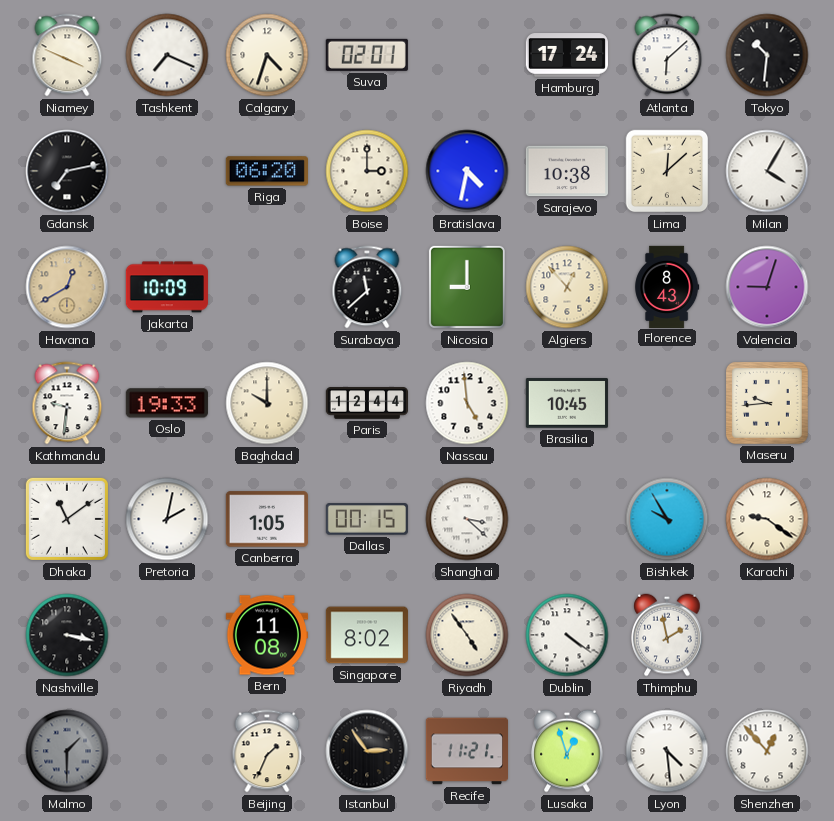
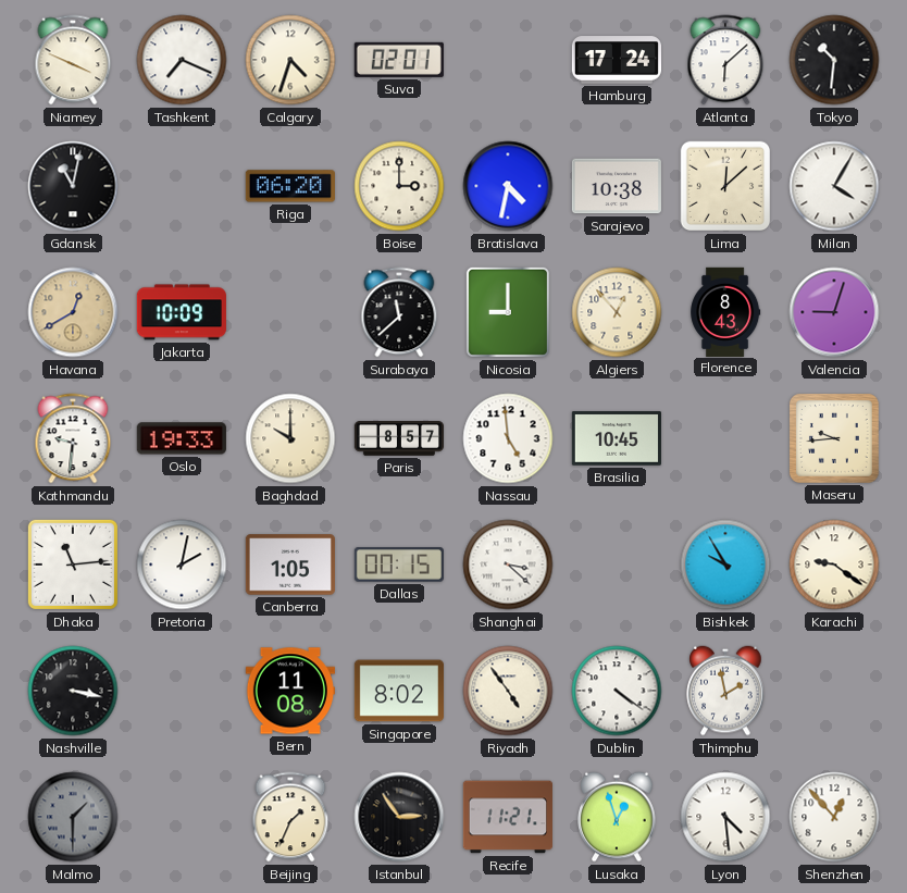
Gdansk: 7:13 -> 11:02
Paris: 12:44 -> 8:57
Dhaka: 11:09 -> 11:14
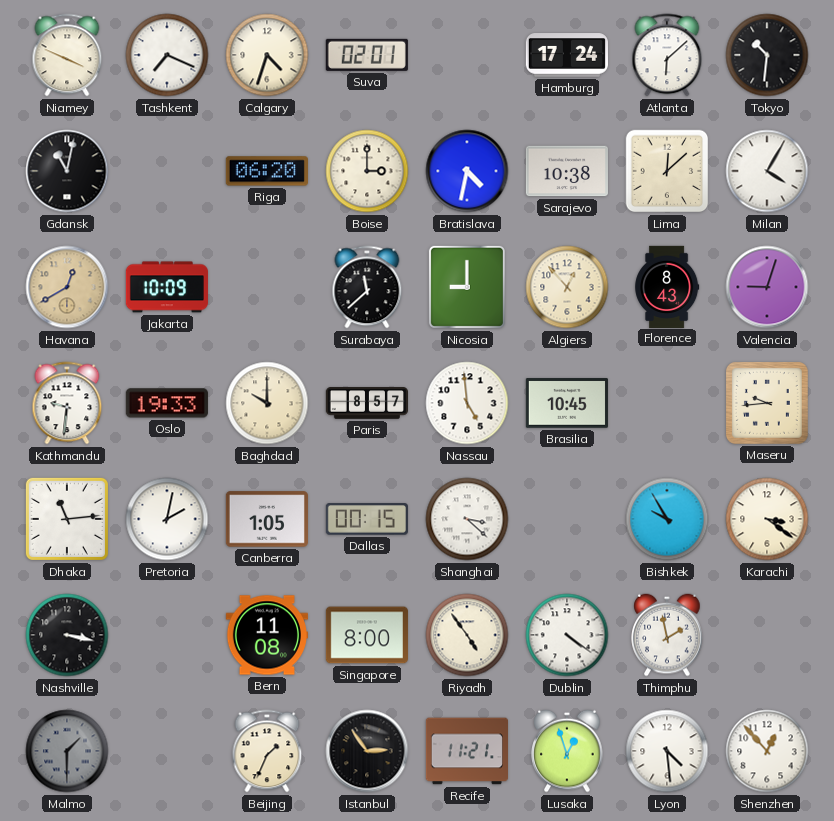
Karachi: 9:21 -> 3:21
Singapore: 8:02 -> 8:00
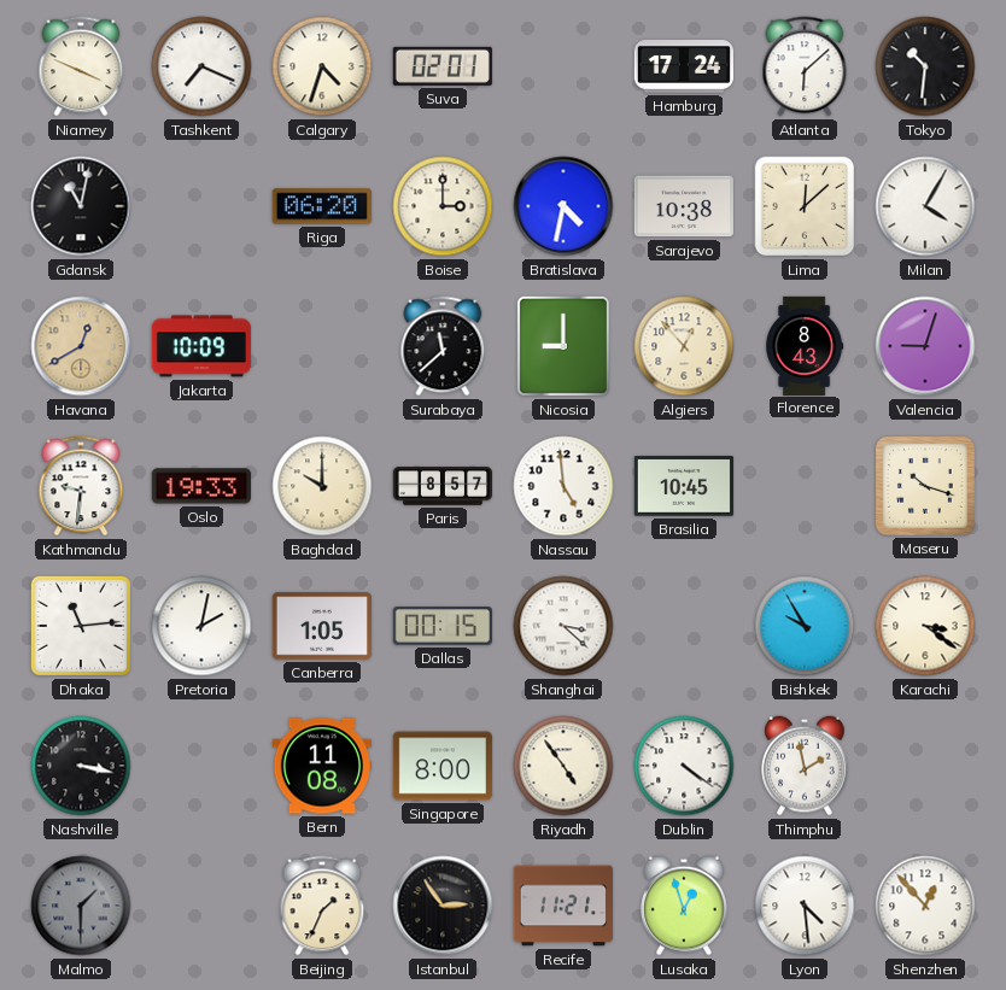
Maseru: 9:44 -> 10:18
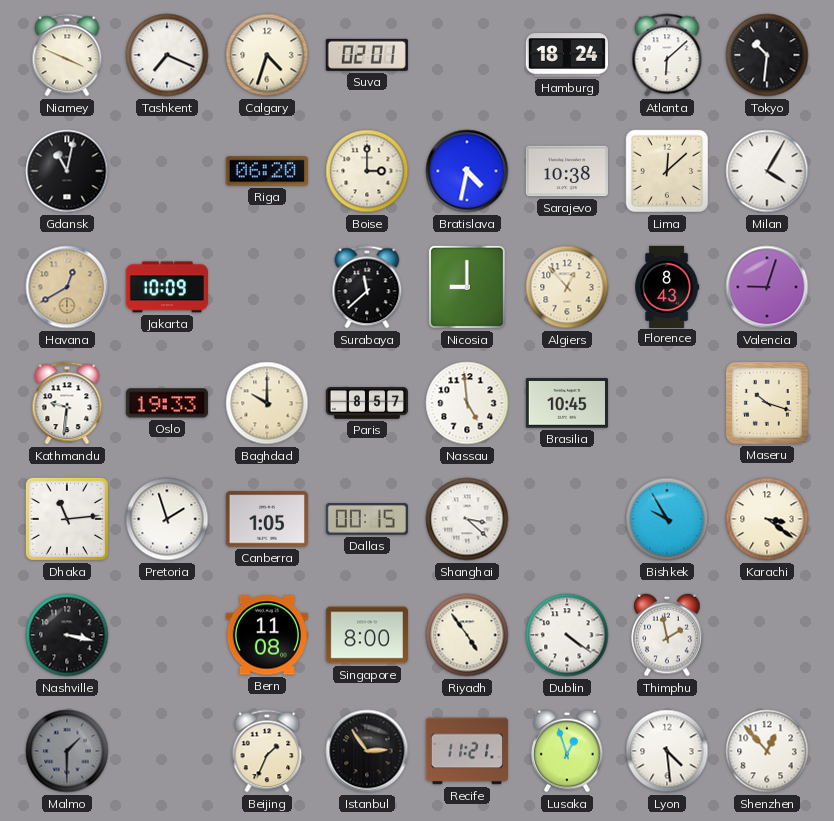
Hamburg: 17:24 -> 18:24
Pretoria: 2:02 -> 1:57
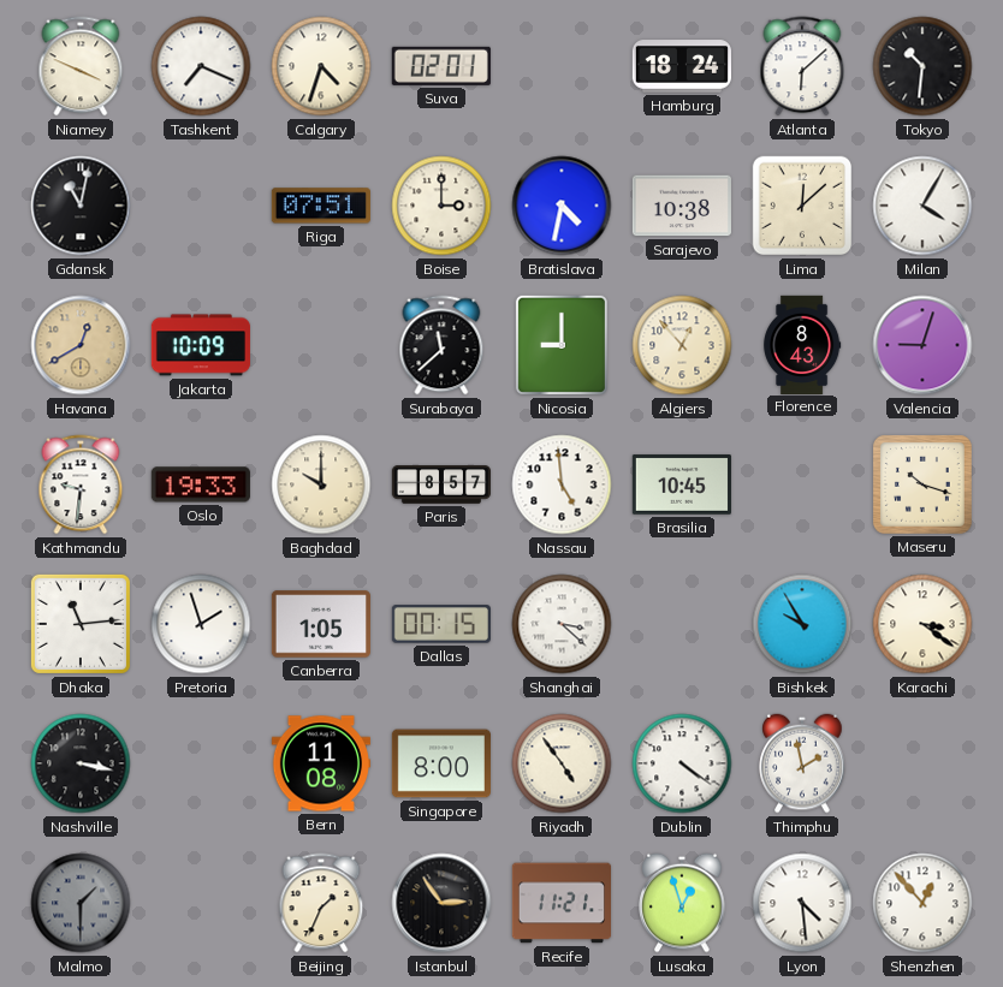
Riga: 06:20 -> 07:51
